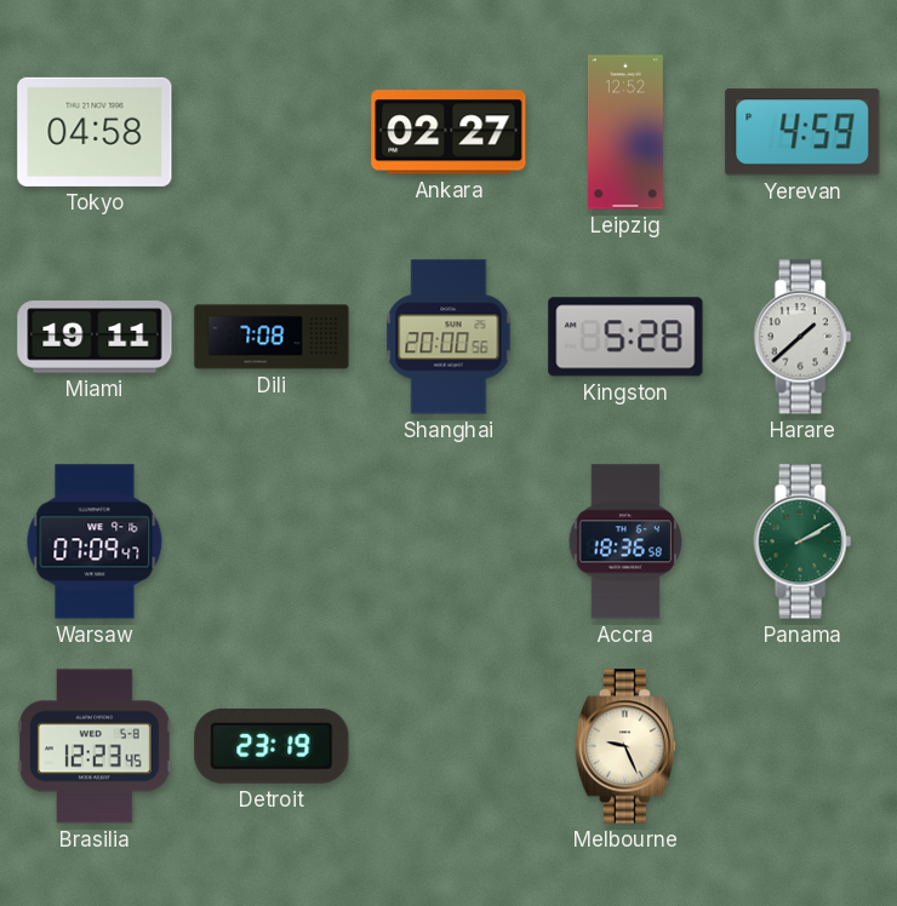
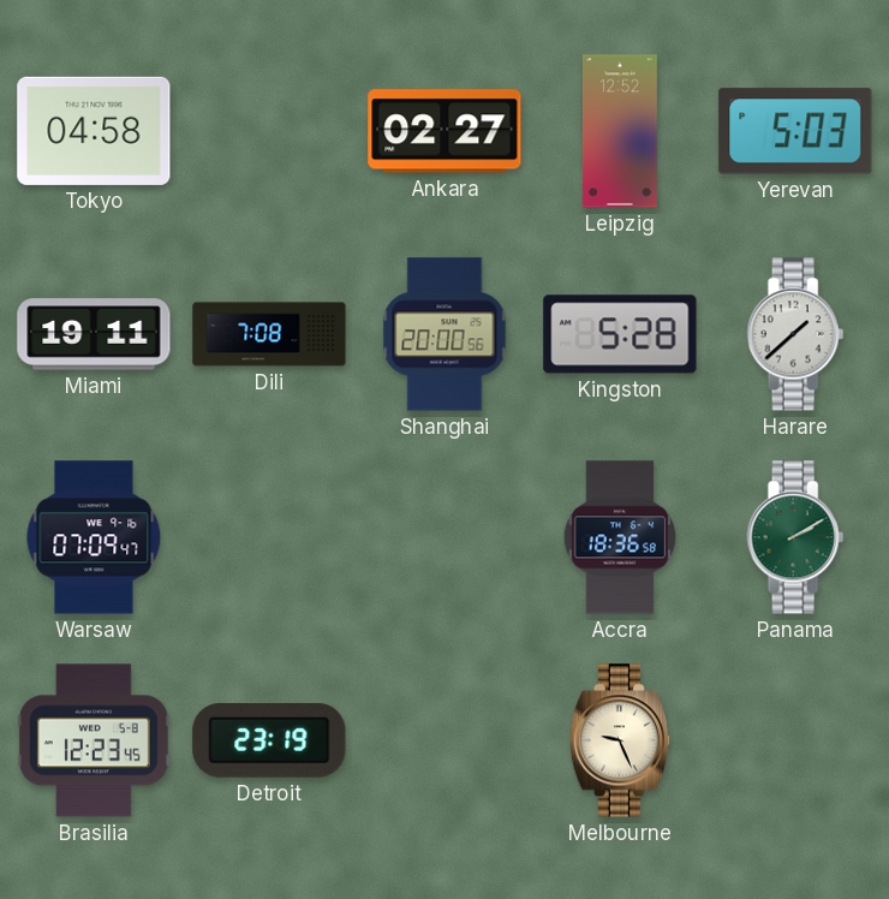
Yerevan: 4:59 -> 5:03
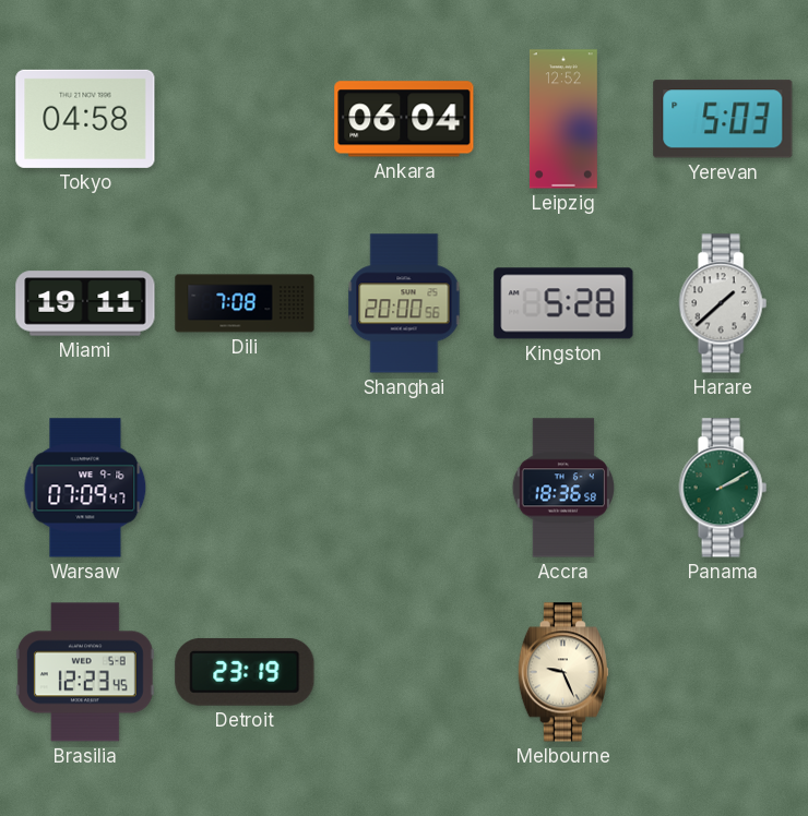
Ankara: 02:27 -> 06:04
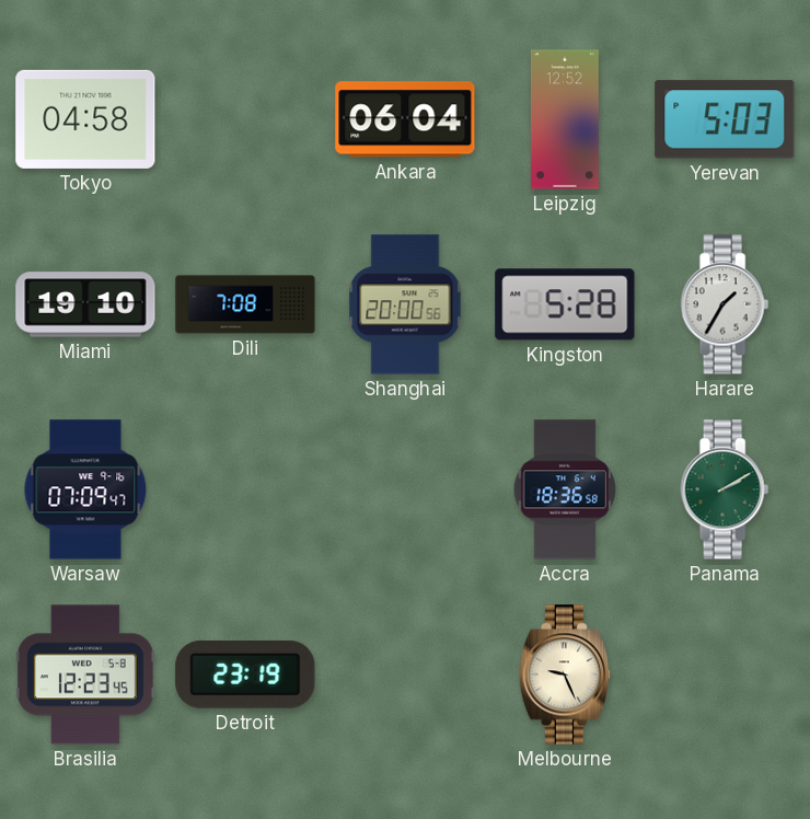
Miami: 19:11 -> 19:10
Harare: 1:38 -> 1:35
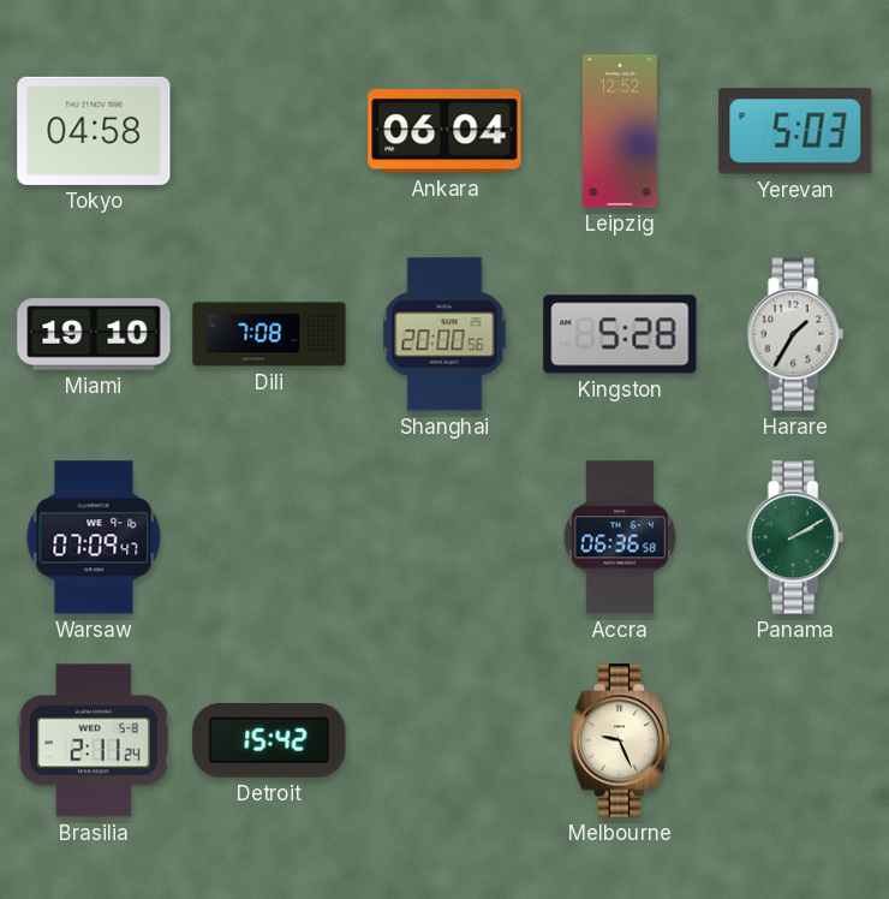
Accra: 18:36 -> 06:36
Brasilia: 12:23 -> 2:11
Detroit: 23:19 -> 15:42
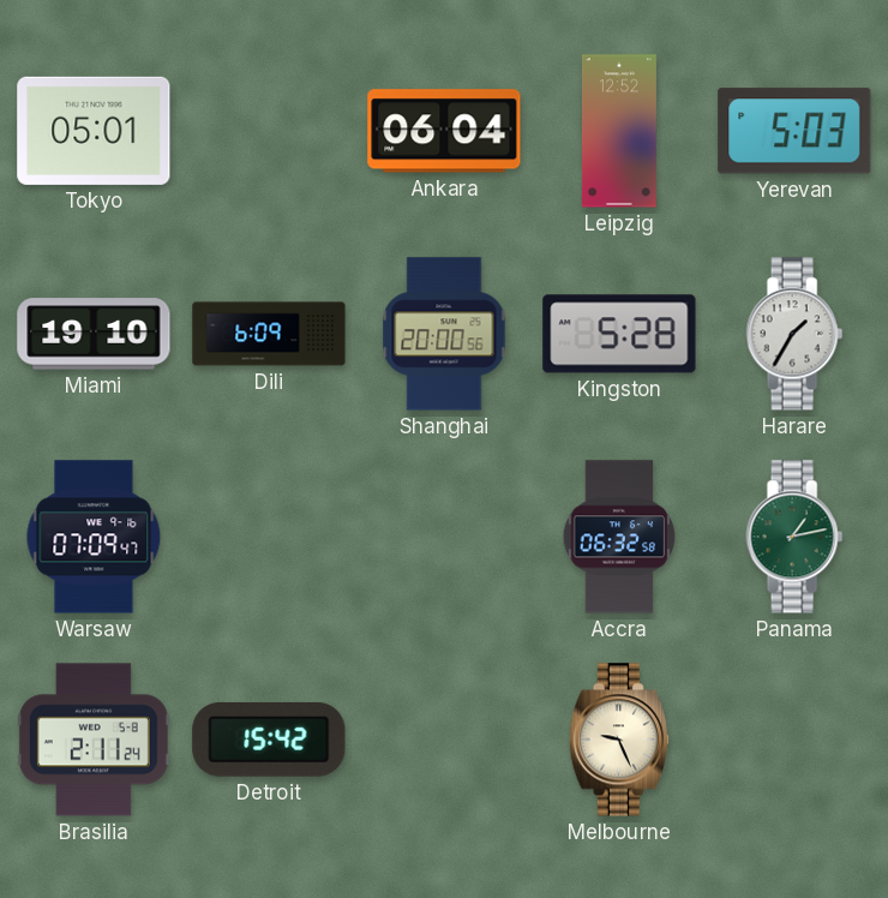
Tokyo: 04:58 -> 05:01
Dili: 7:08 -> 6:09
Accra: 06:36 -> 06:32
Panama: 2:10 -> 1:13
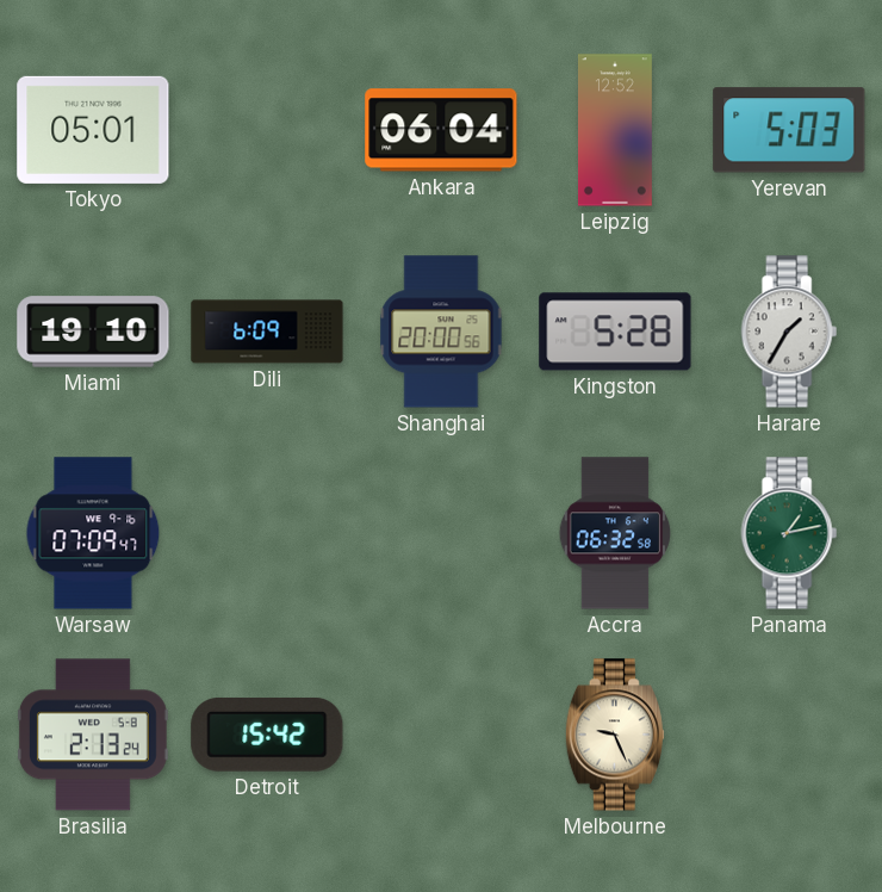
Brasilia: 2:11 -> 2:13
